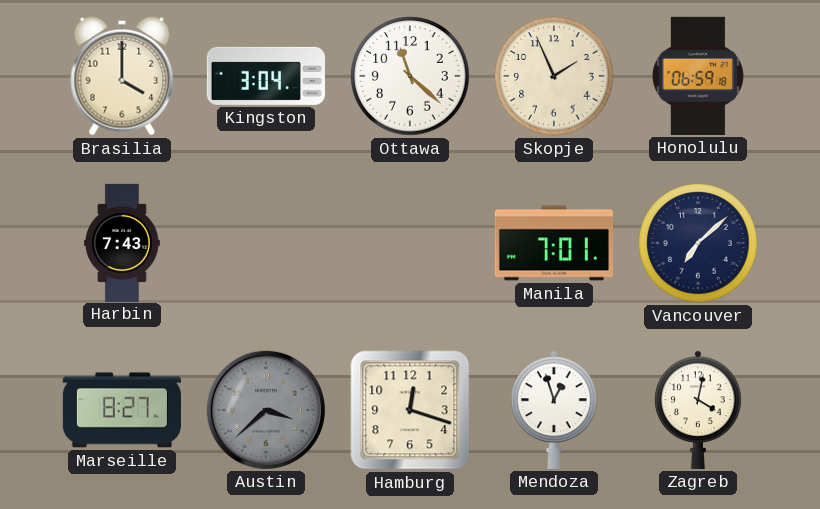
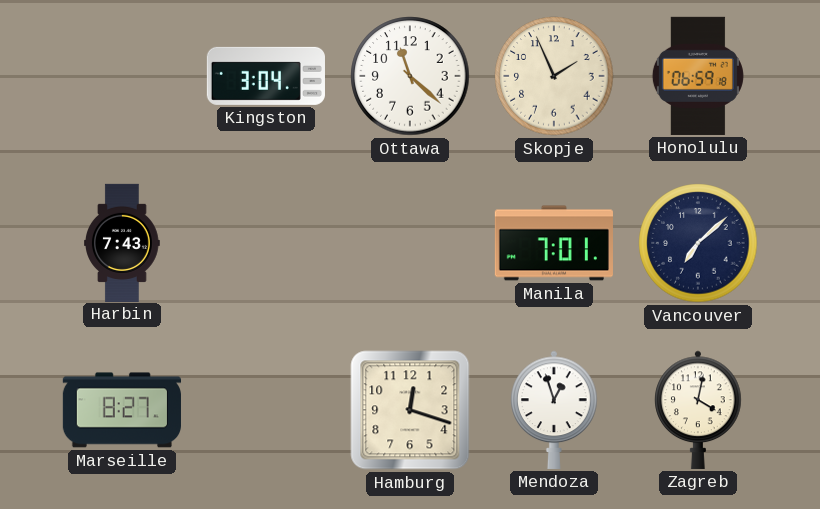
Brasilia: 4:00 -> none
Austin: 3:38 -> none
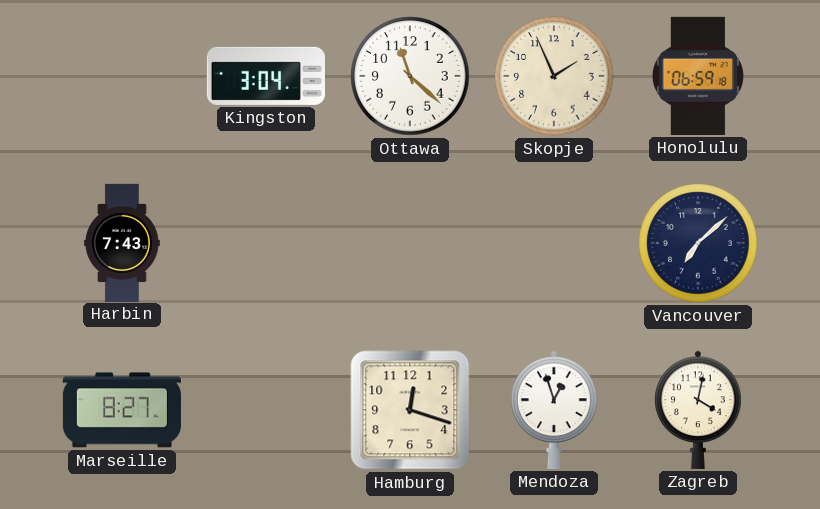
Manila: 7:01 -> none
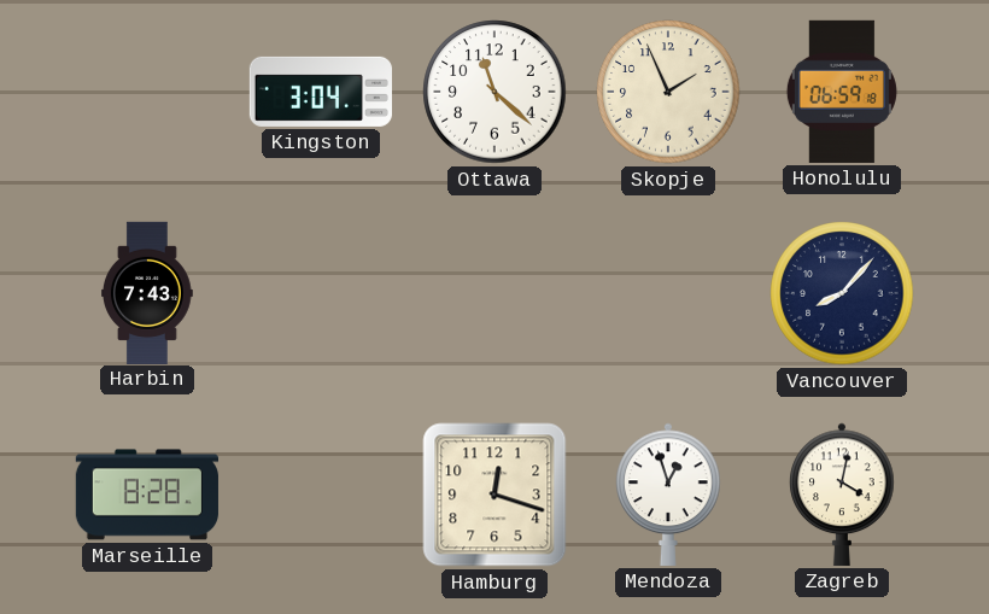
Vancouver: 7:08 -> 8:07
Marseille: 8:27 -> 8:28
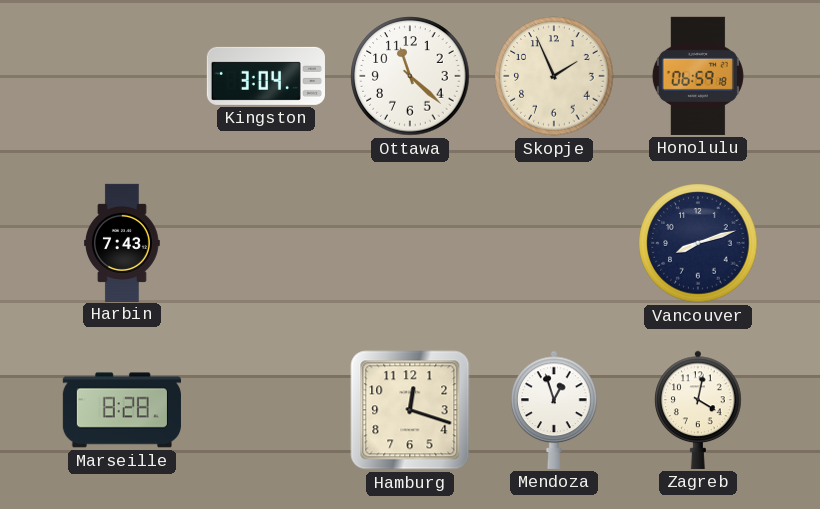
Vancouver: 8:07 -> 8:12
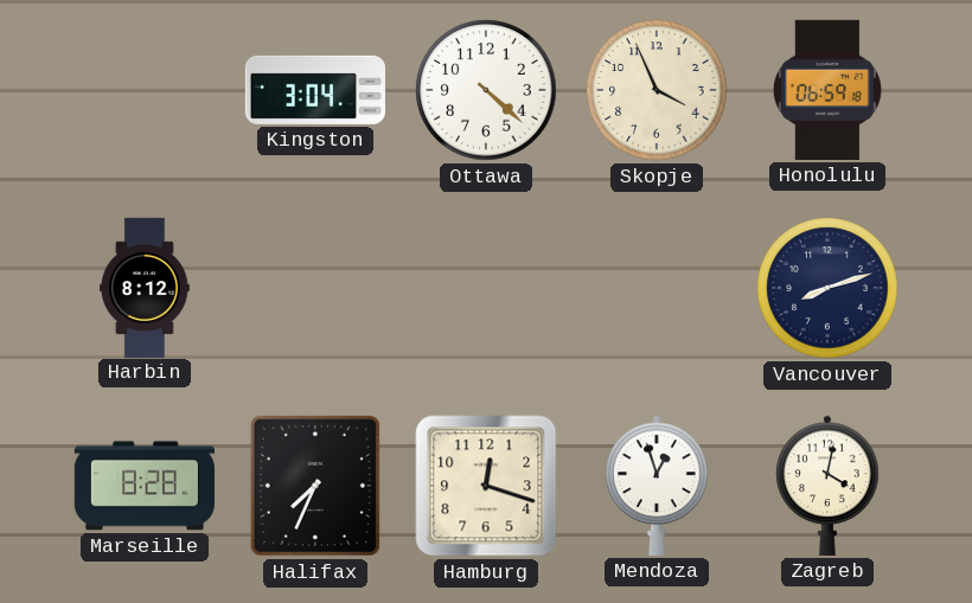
Ottawa: 11:22 -> 4:22
Skopje: 1:56 -> 3:56
Harbin: 7:43 -> 8:12
Halifax: none -> 7:34
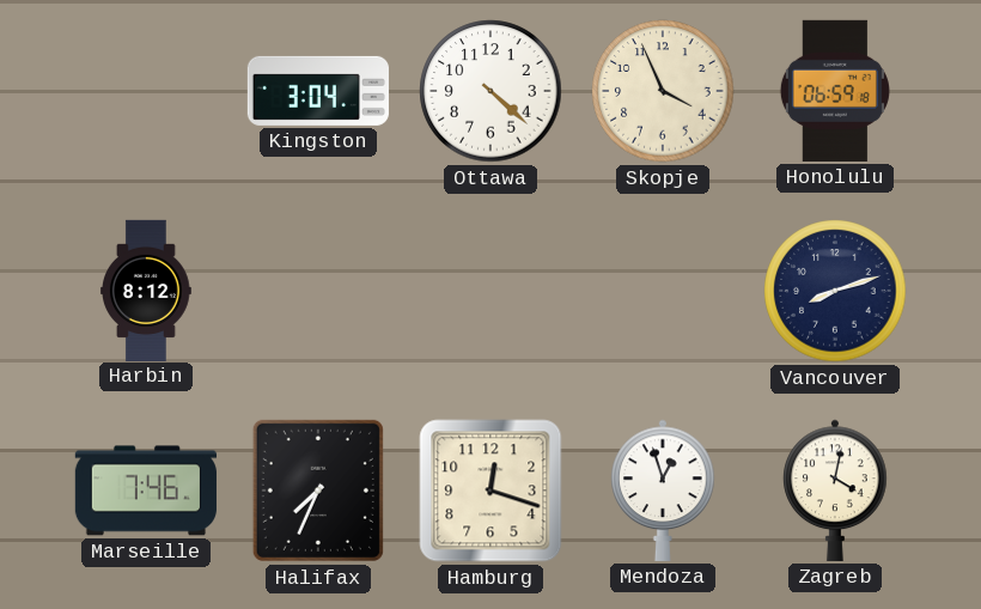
Marseille: 8:28 -> 7:46
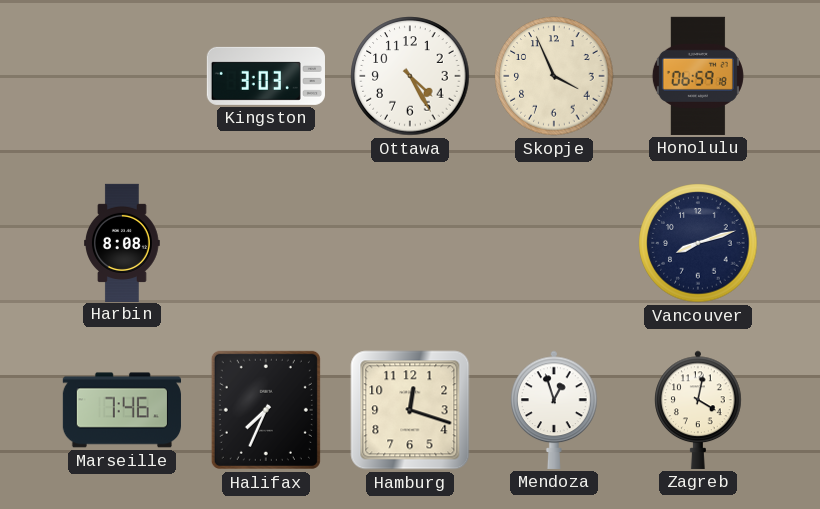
Kingston: 3:04 -> 3:03
Ottawa: 4:22 -> 4:25
Harbin: 8:12 -> 8:08
